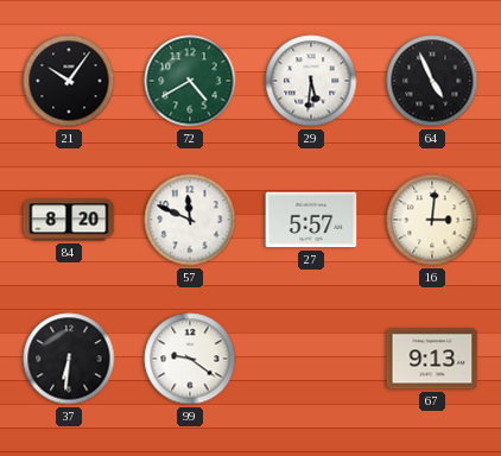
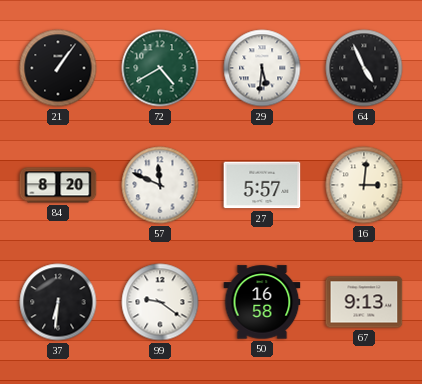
21: 10:06 -> 1:06
50: none -> 16:58
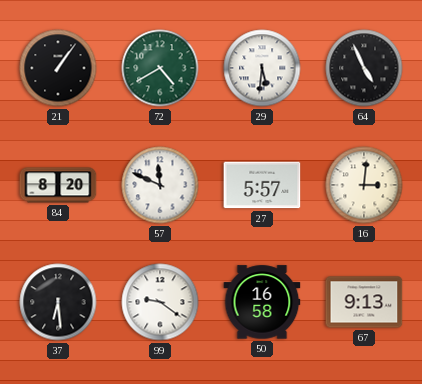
37: 6:31 -> 6:29
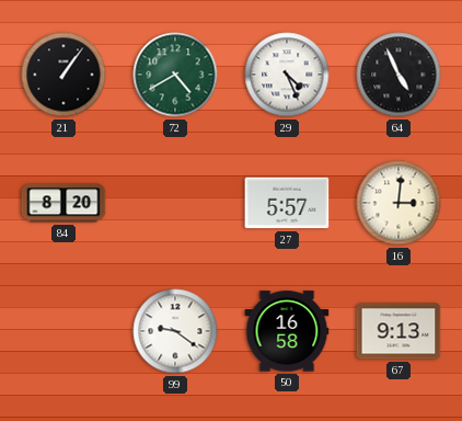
29: 5:31 -> 4:26
57: 11:49 -> none
37: 6:29 -> none
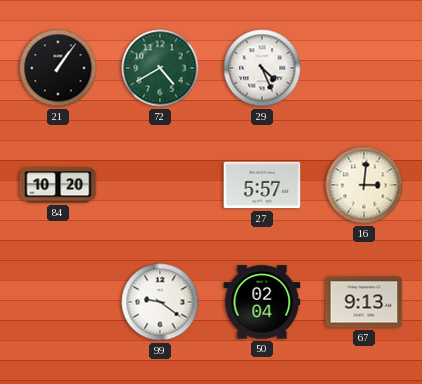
64: 4:56 -> none
84: 8:20 -> 10:20
50: 16:58 -> 02:04
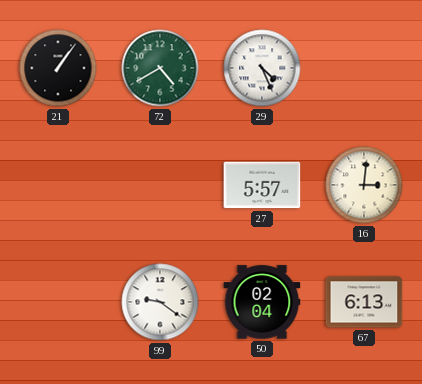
84: 10:20 -> none
67: 9:13 -> 6:13
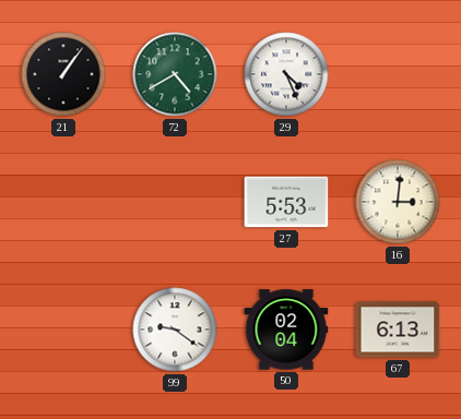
27: 5:57 -> 5:53
